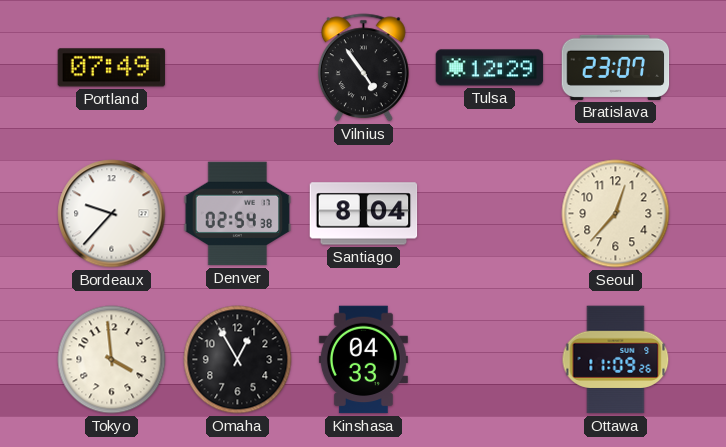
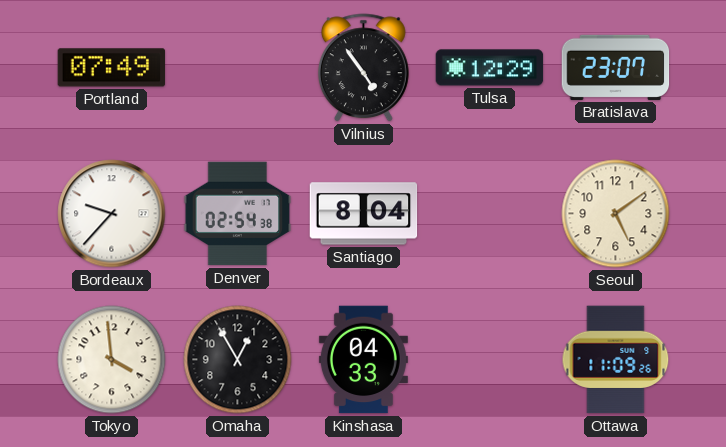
Seoul: 12:37 -> 5:09
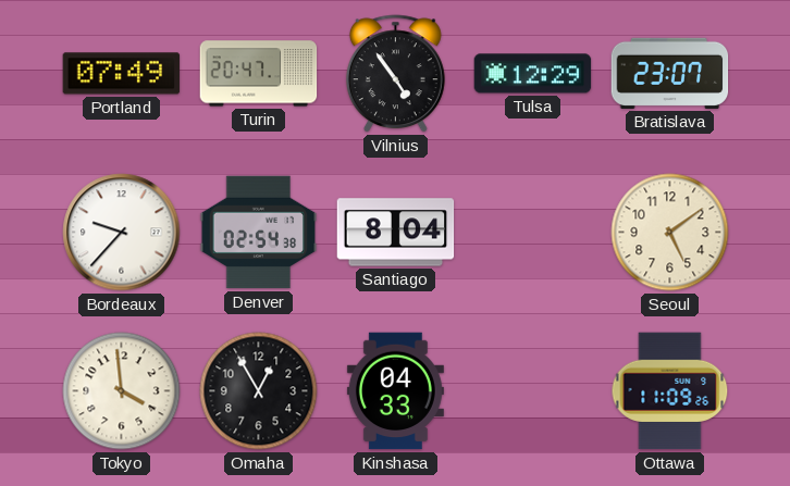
Turin: none -> 20:47
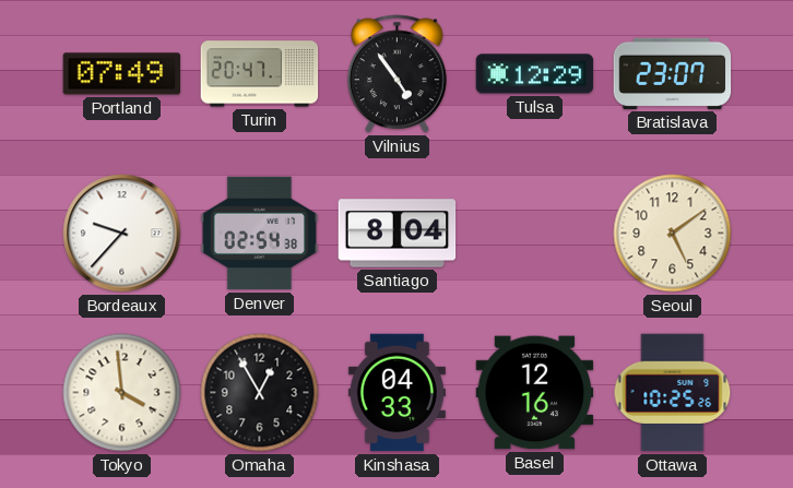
Basel: none -> 12:16
Ottawa: 11:09 -> 10:25
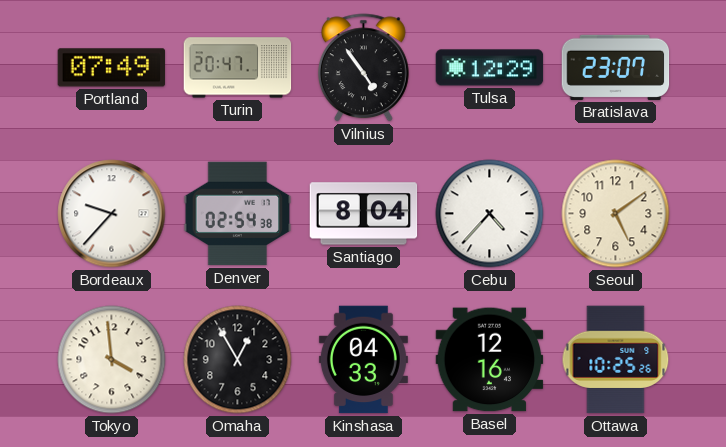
Cebu: none -> 4:37
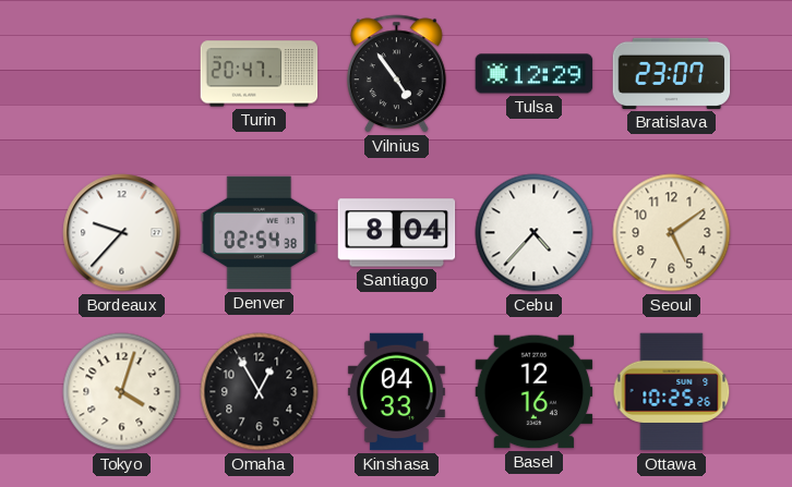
Portland: 07:49 -> none
Tokyo: 3:59 -> 4:03
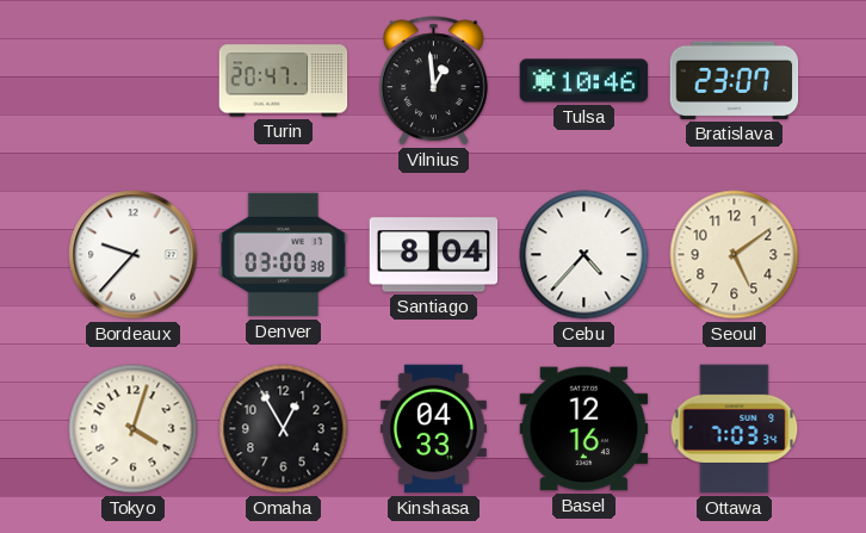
Vilnius: 4:54 -> 12:59
Tulsa: 12:29 -> 10:46
Denver: 02:54 -> 03:00
Ottawa: 10:25 -> 7:03
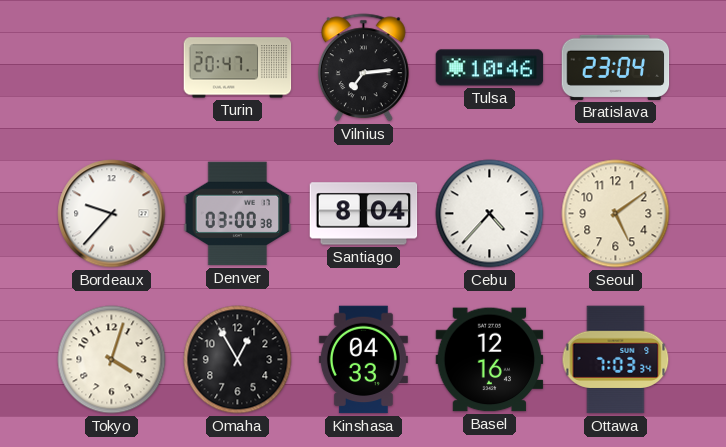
Vilnius: 12:59 -> 7:14
Bratislava: 23:07 -> 23:04
